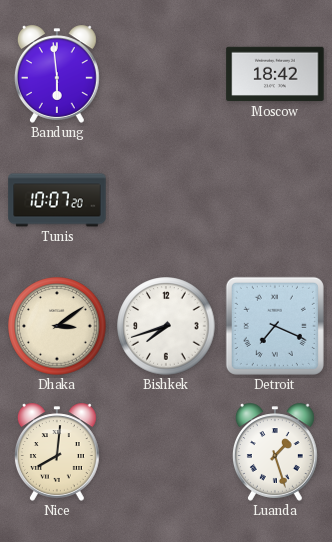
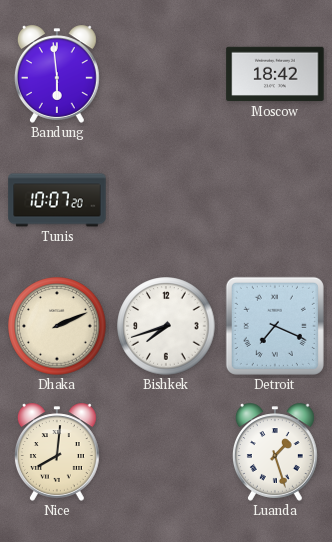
Dhaka: 3:09 -> 2:11
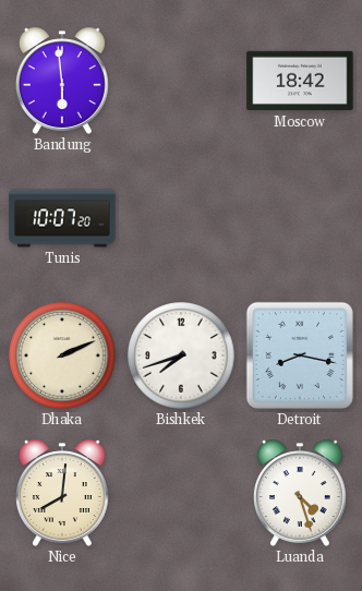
Detroit: 7:19 -> 8:17
Luanda: 1:27 -> 4:27
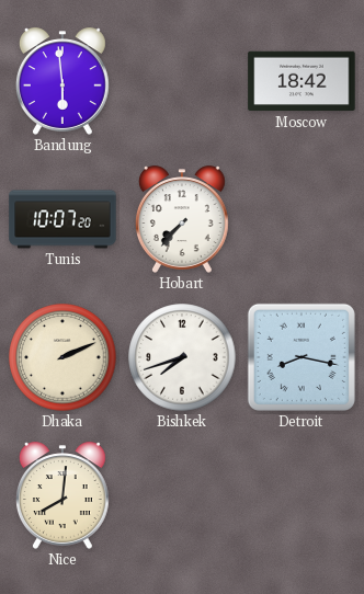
Hobart: none -> 7:37
Luanda: 4:27 -> none
